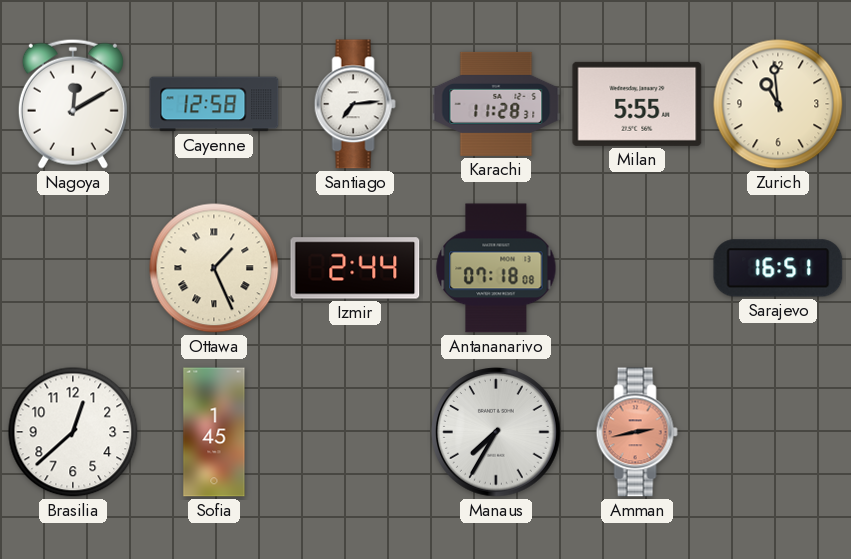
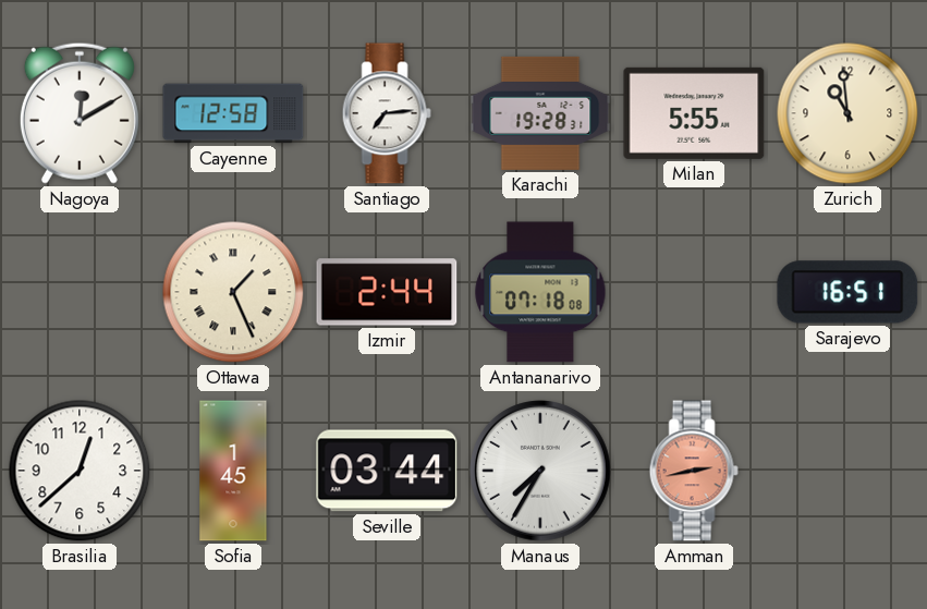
Karachi: 11:28 -> 19:28
Seville: none -> 03:44
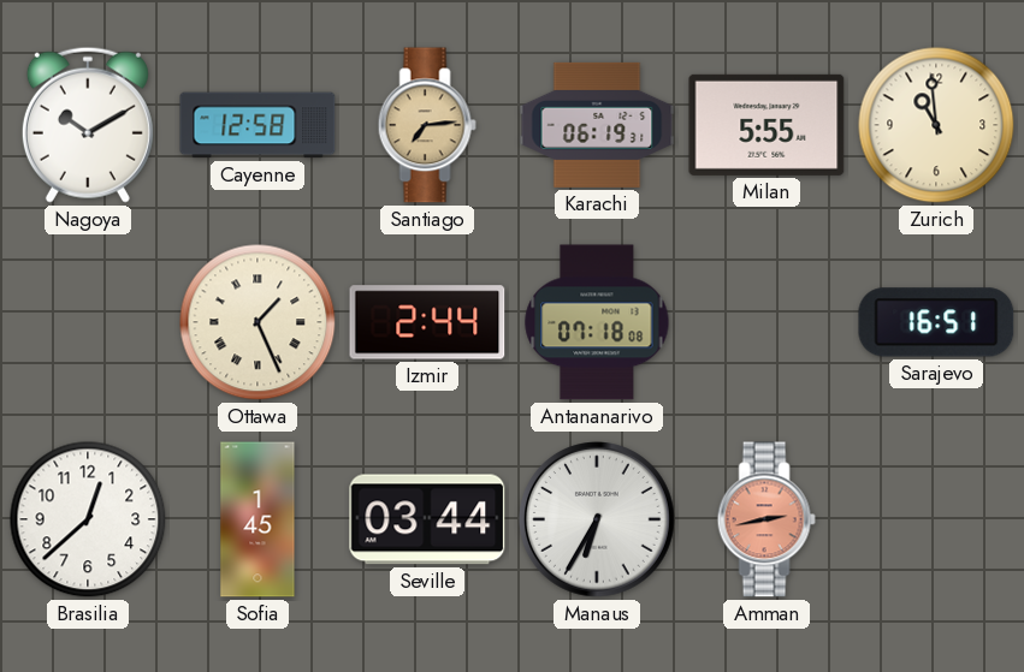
Nagoya: 12:10 -> 10:10
Santiago dial: white -> champagne
Karachi: 19:28 -> 06:19
Manaus: 7:35 -> 6:35
